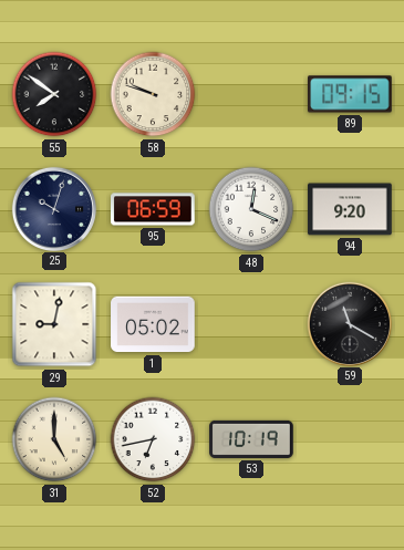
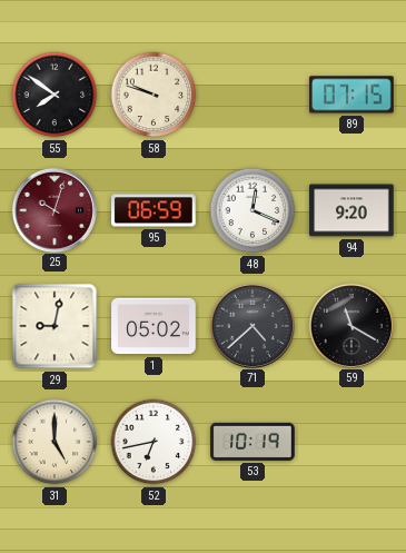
89: 09:15 -> 07:15
25 dial: navy -> burgundy
71: none -> 4:38
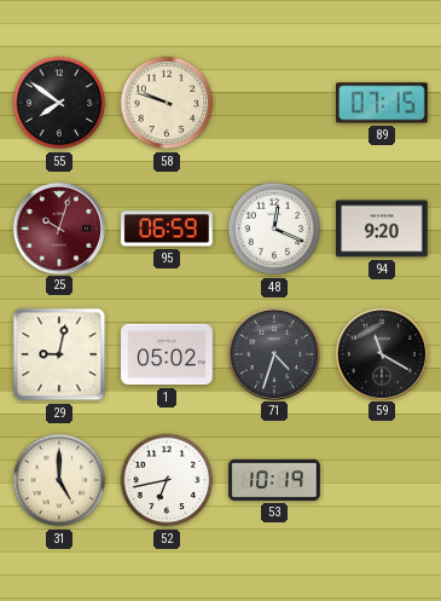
71: 4:38 -> 4:33
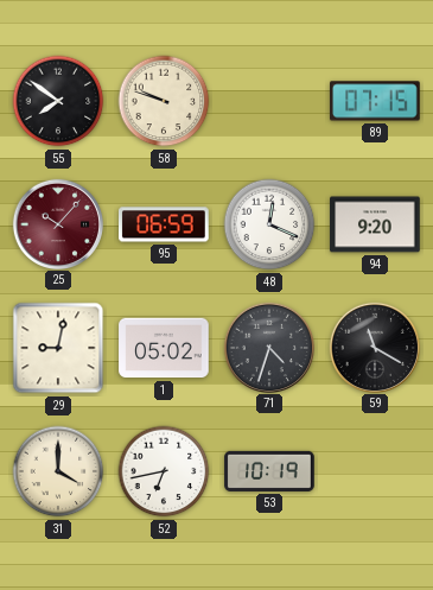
25: 10:03 -> 10:07
31: 5:00 -> 4:00
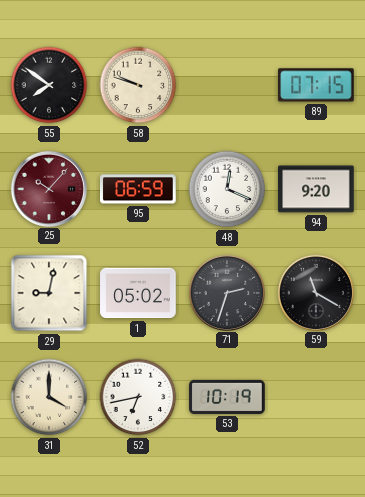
71: 4:33 -> 2:33
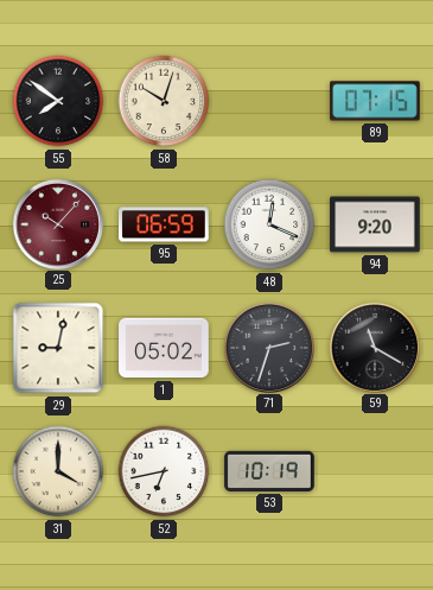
58: 9:48 -> 10:03
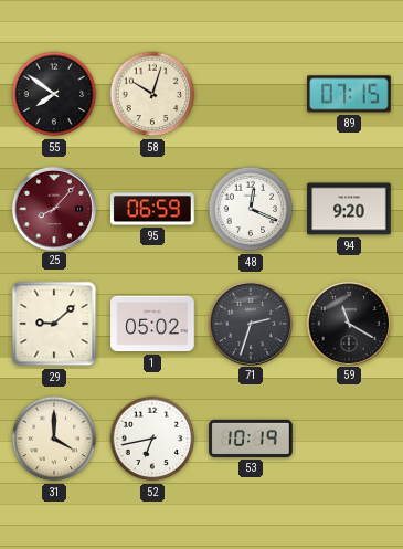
25: 10:07 -> 8:07
29: 9:02 -> 9:08
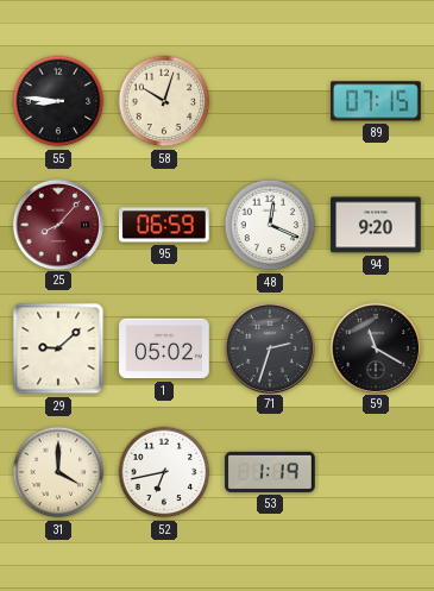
55: 7:51 -> 8:46
53: 10:19 -> 1:19
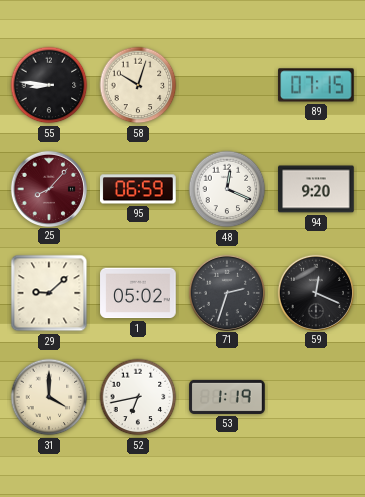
59: 11:20 -> 12:19
